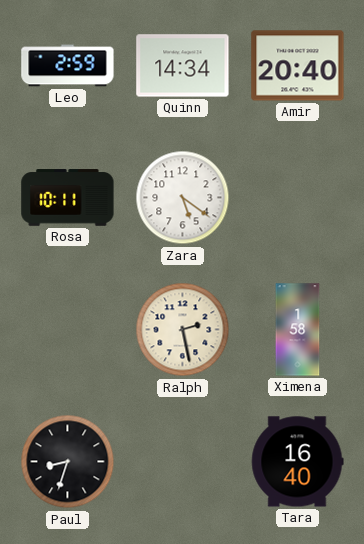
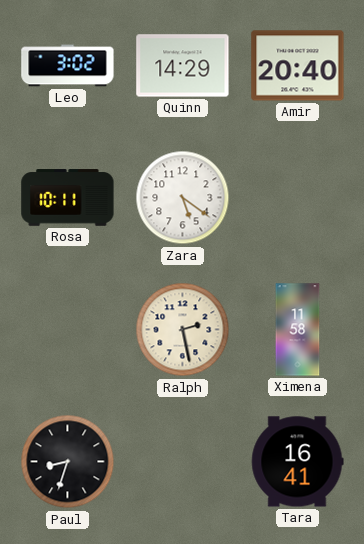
Leo: 2:59 -> 3:02
Quinn: 14:34 -> 14:29
Ximena: 1:58 -> 11:58
Tara: 16:40 -> 16:41
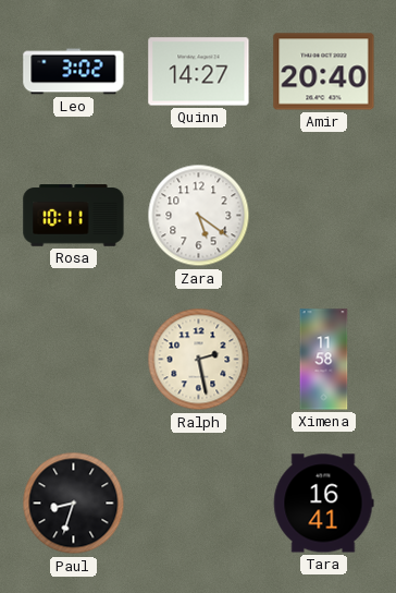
Quinn: 14:29 -> 14:27
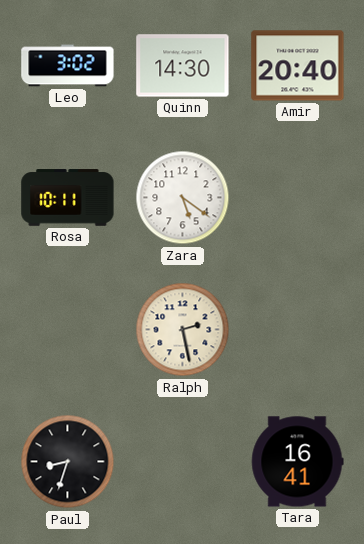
Quinn: 14:27 -> 14:30
Ximena: 11:58 -> none
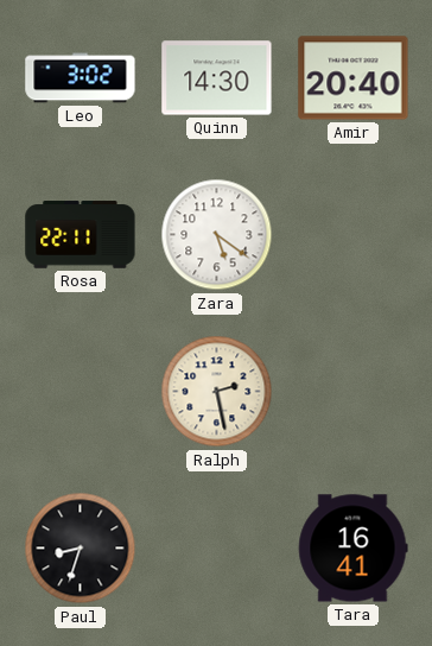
Rosa: 10:11 -> 22:11
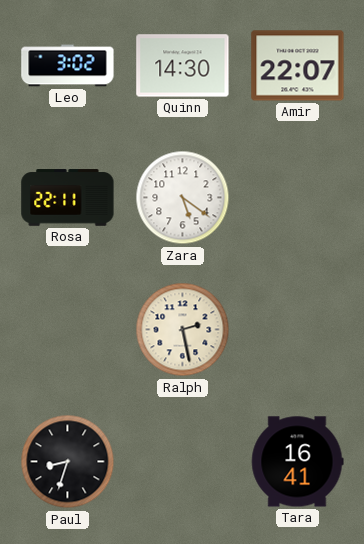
Amir: 20:40 -> 22:07
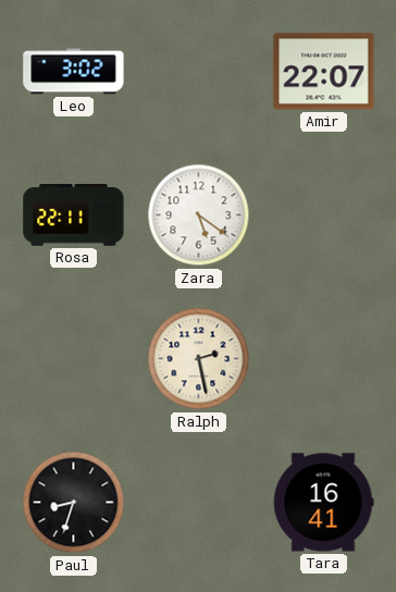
Quinn: 14:30 -> none
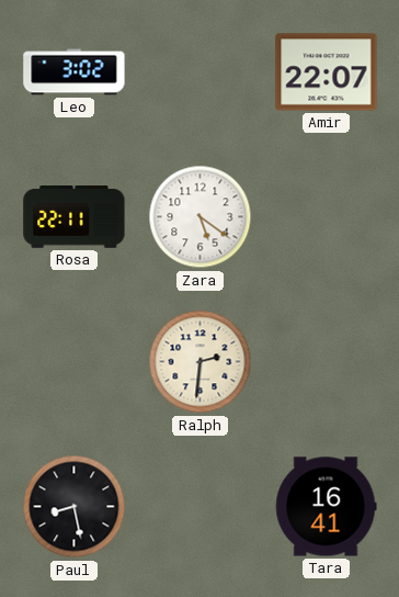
Ralph: 2:28 -> 2:31
Paul: 8:33 -> 8:28
